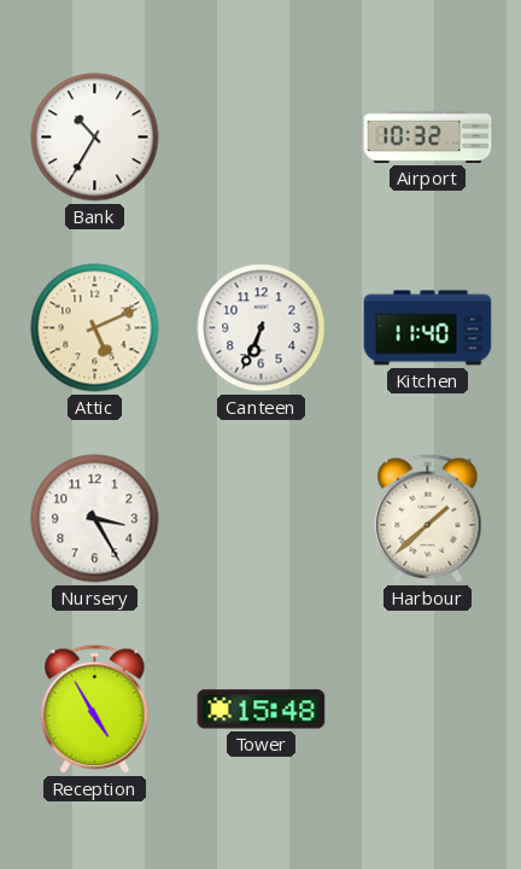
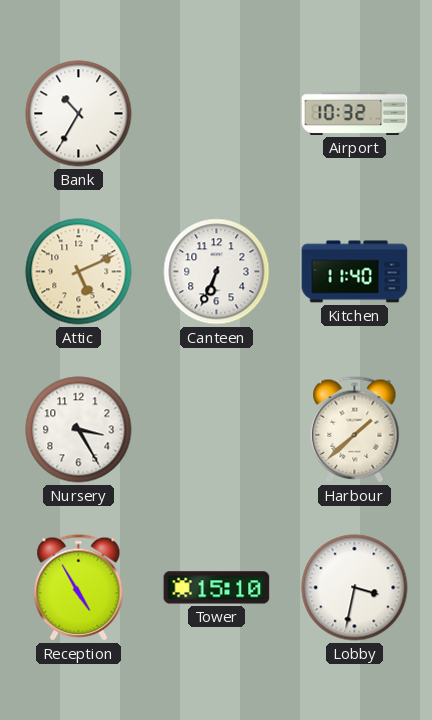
Tower: 15:48 -> 15:10
Lobby: none -> 3:32
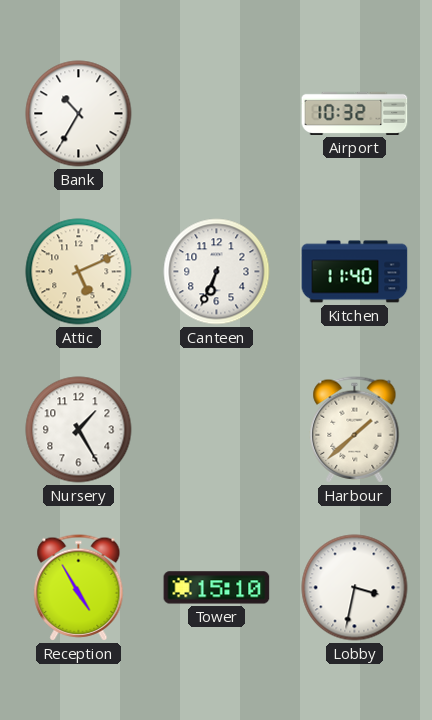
Nursery: 3:25 -> 1:25
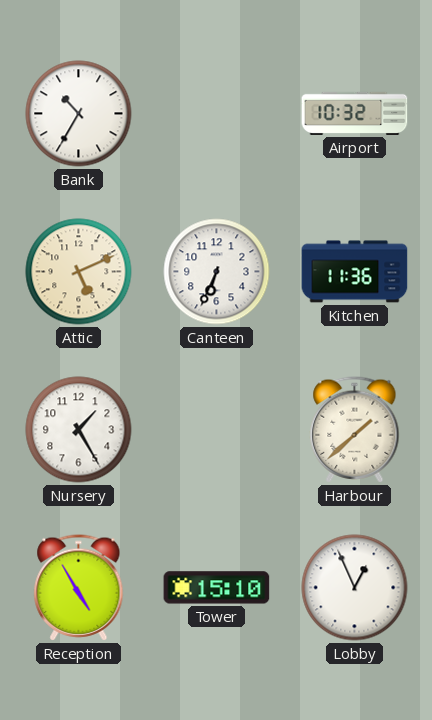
Kitchen: 11:40 -> 11:36
Lobby: 3:32 -> 12:56
